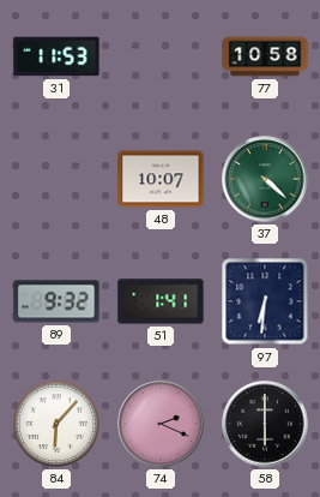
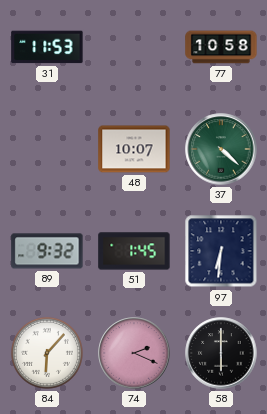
51: 1:41 -> 1:45
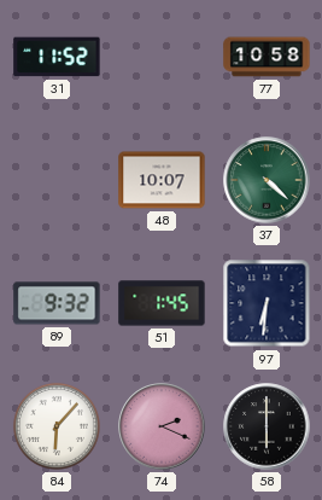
31: 11:53 -> 11:52
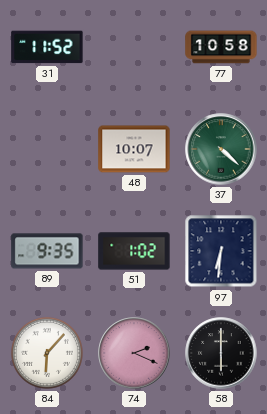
89: 9:32 -> 9:35
51: 1:45 -> 1:02
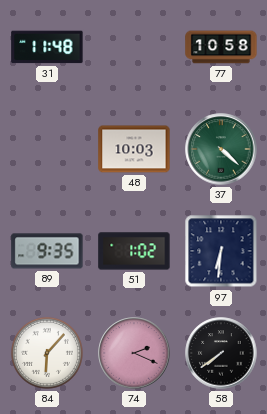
31: 11:52 -> 11:48
48: 10:07 -> 10:03
58: 6:00 -> 7:39
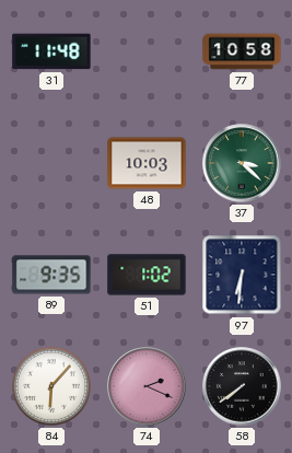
37: 4:22 -> 3:22
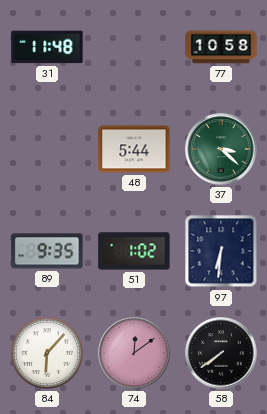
48: 10:03 -> 5:44
74: 2:19 -> 12:09
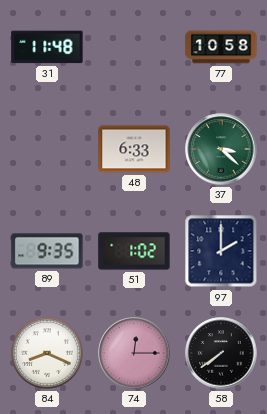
48: 5:44 -> 6:33
97: 6:31 -> 2:00
84: 6:07 -> 8:19
74: 12:09 -> 12:15
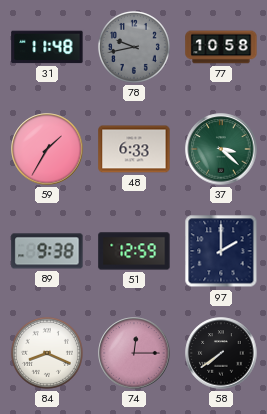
78: none -> 9:43
59: none -> 1:35
89: 9:35 -> 9:38
51: 1:02 -> 12:59
